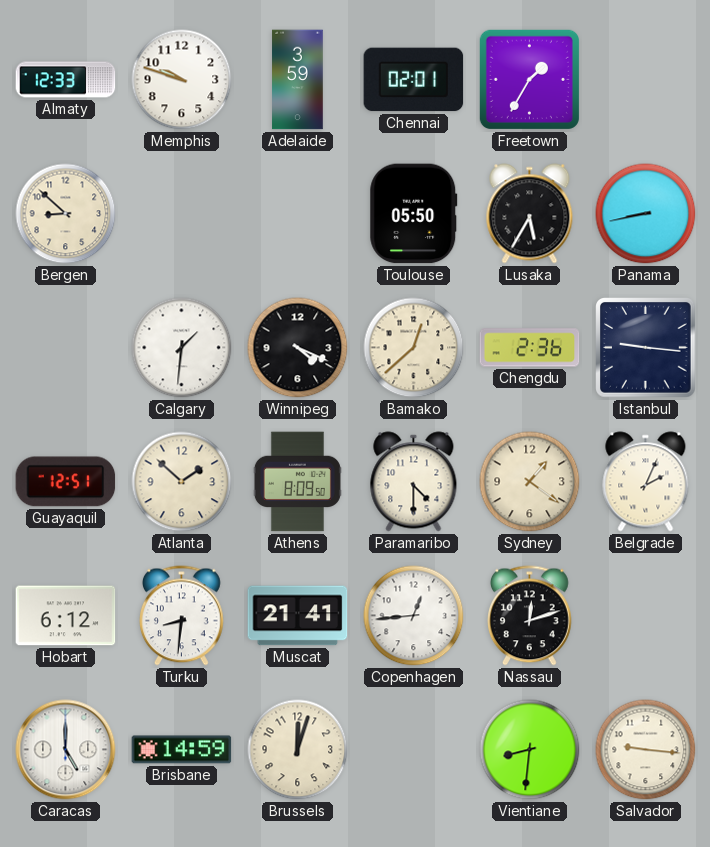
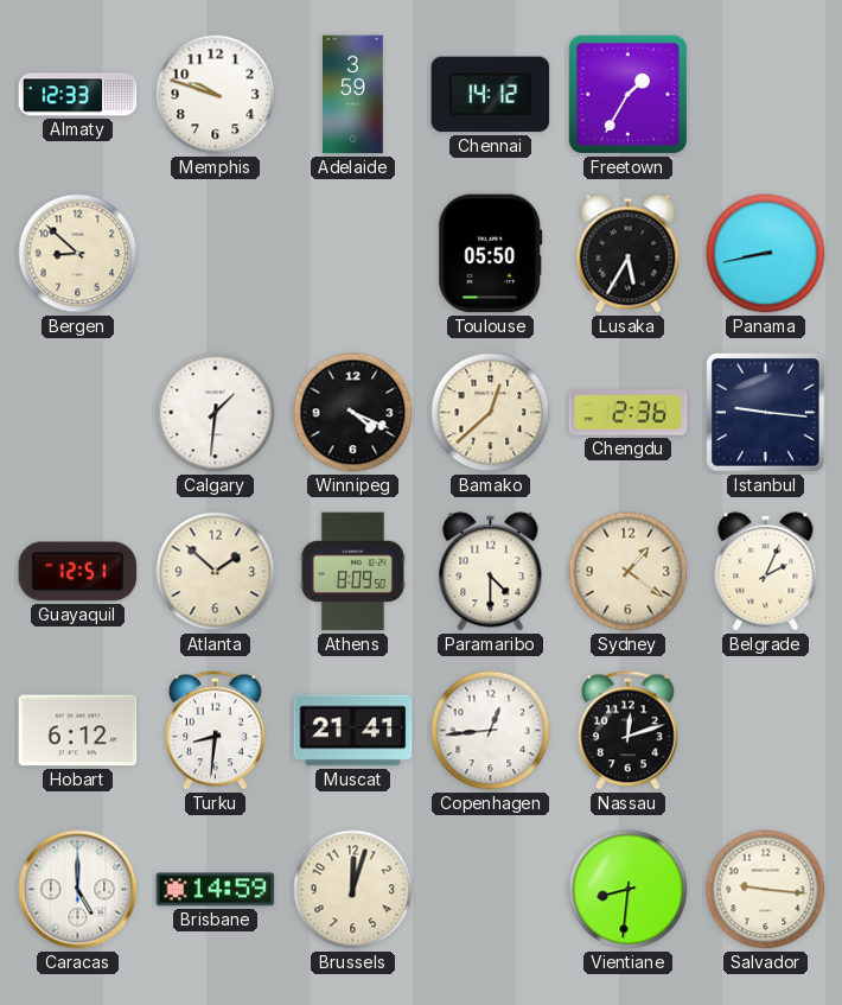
Chennai: 02:01 -> 14:12
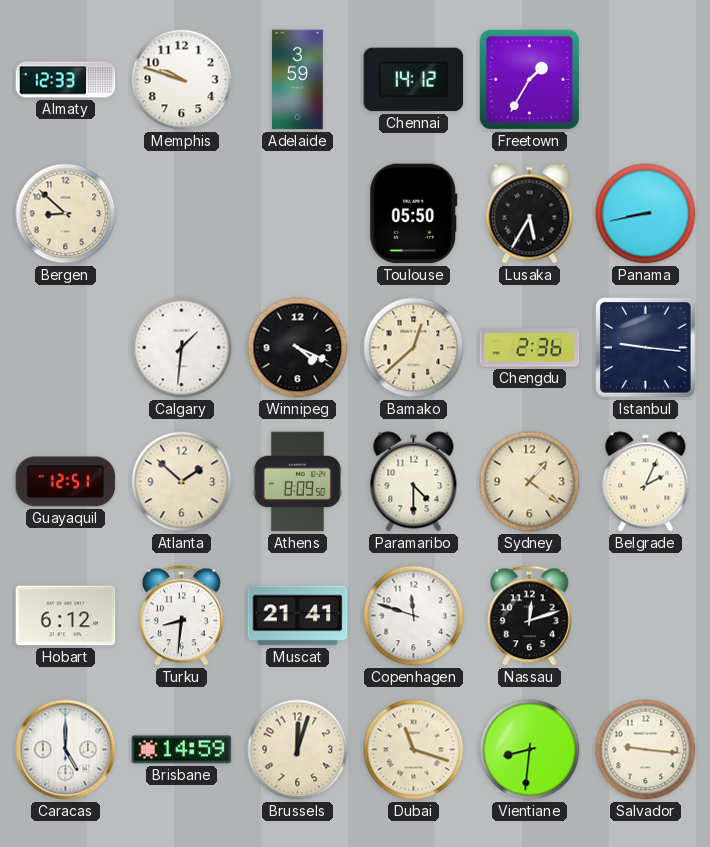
Copenhagen: 12:44 -> 11:48
Dubai: none -> 11:18
